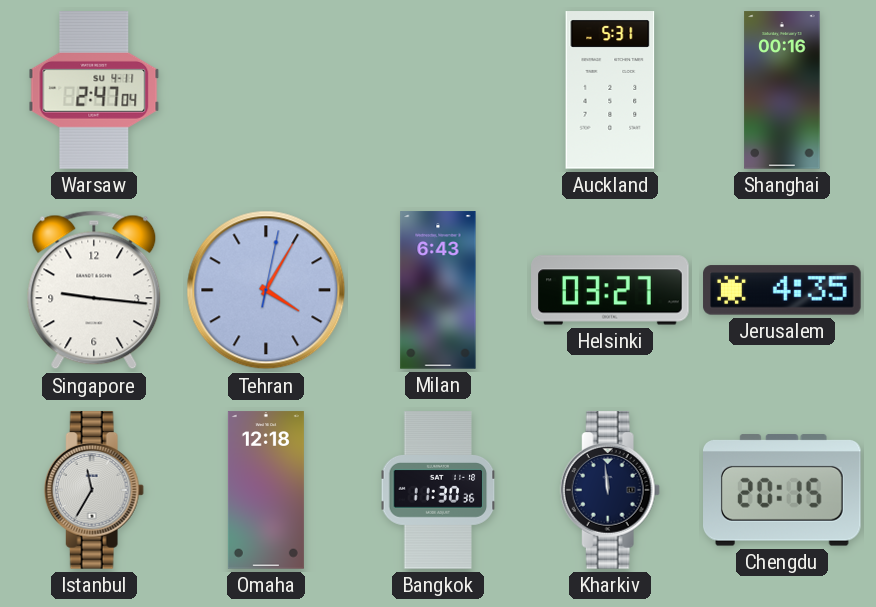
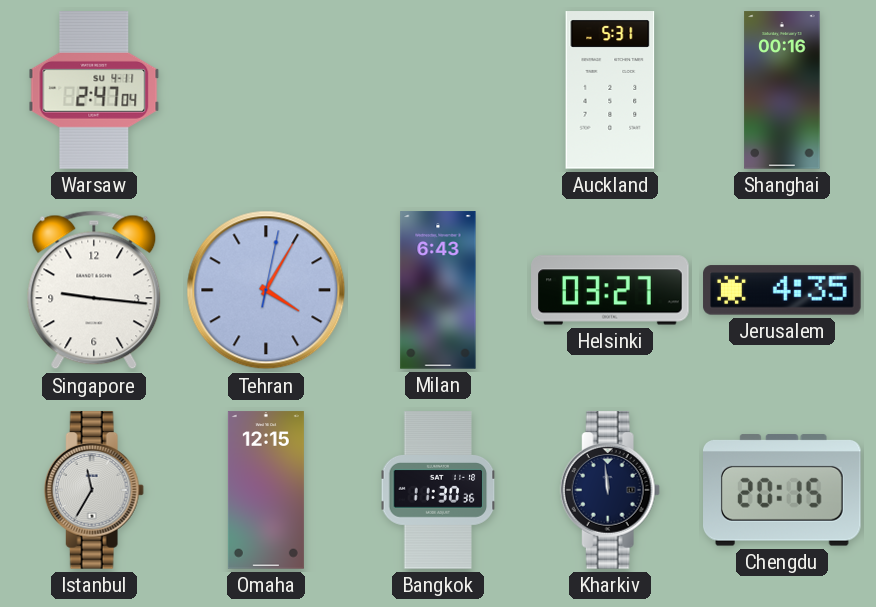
Omaha: 12:18 -> 12:15
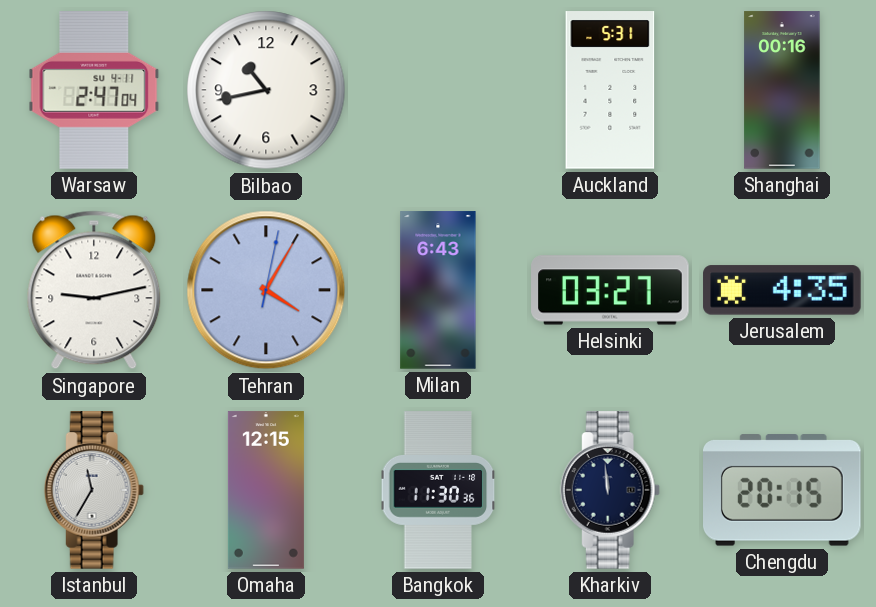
Bilbao: none -> 10:43
Singapore: 9:16 -> 9:13
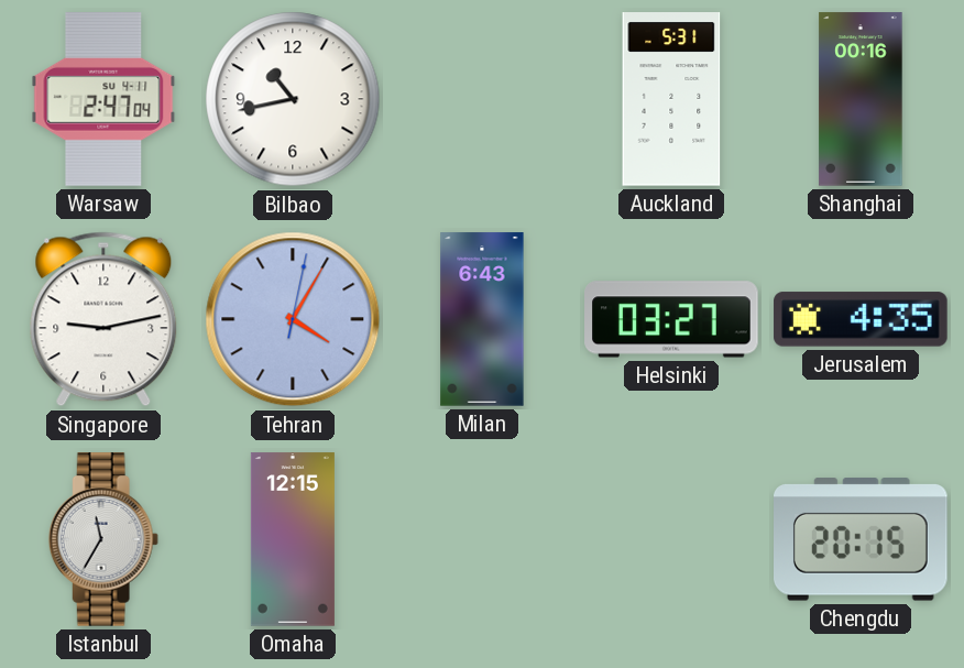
Bangkok: 11:30 -> none
Kharkiv: 11:59 -> none
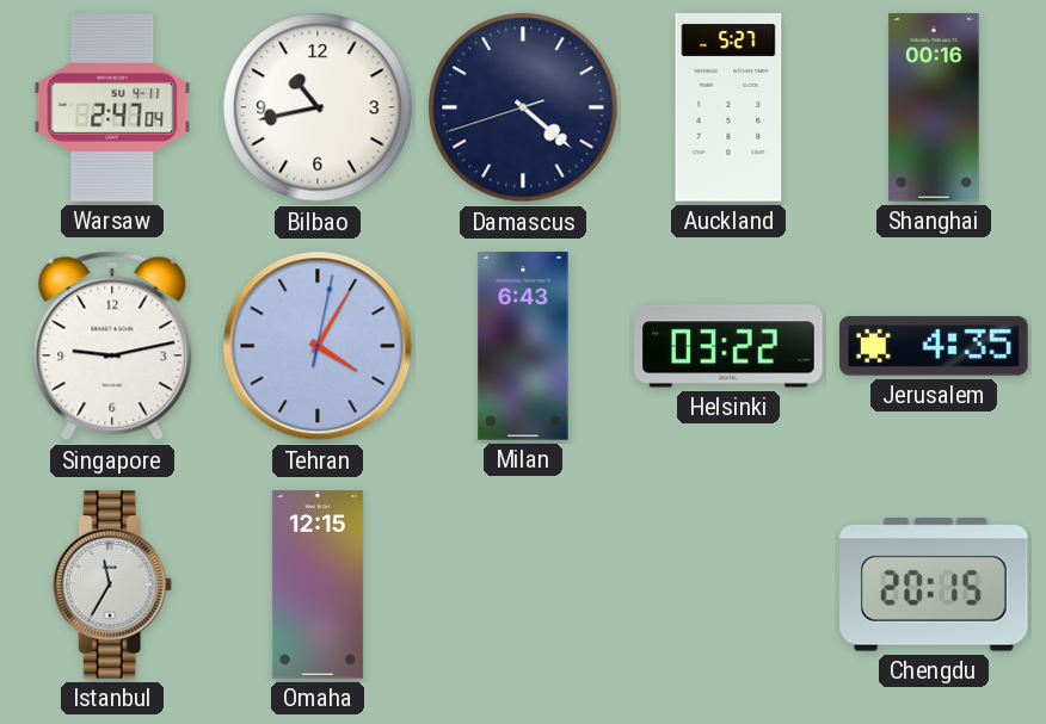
Damascus: none -> 4:21
Auckland: 5:31 -> 5:27
Helsinki: 03:27 -> 03:22
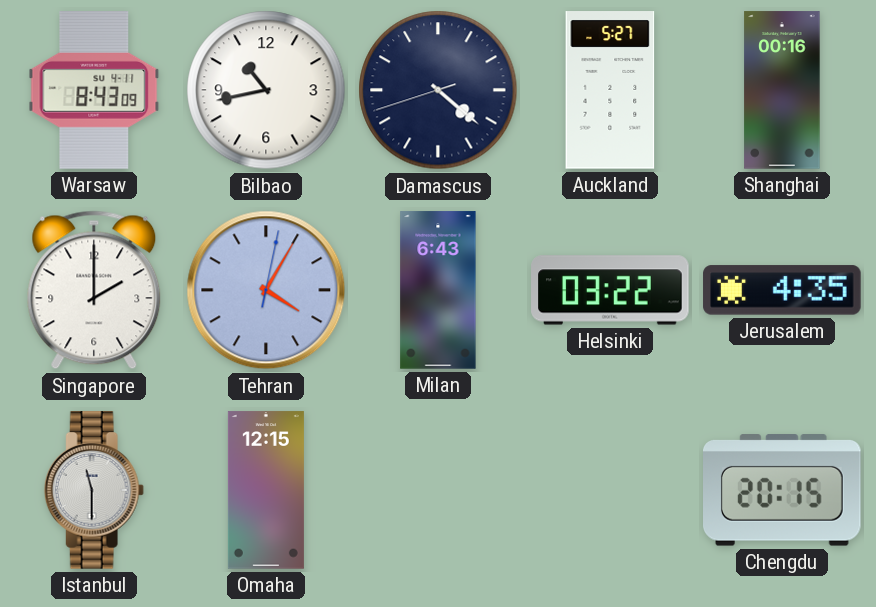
Warsaw: 2:47 -> 8:43
Singapore: 9:13 -> 2:00
Istanbul: 11:35 -> 11:30
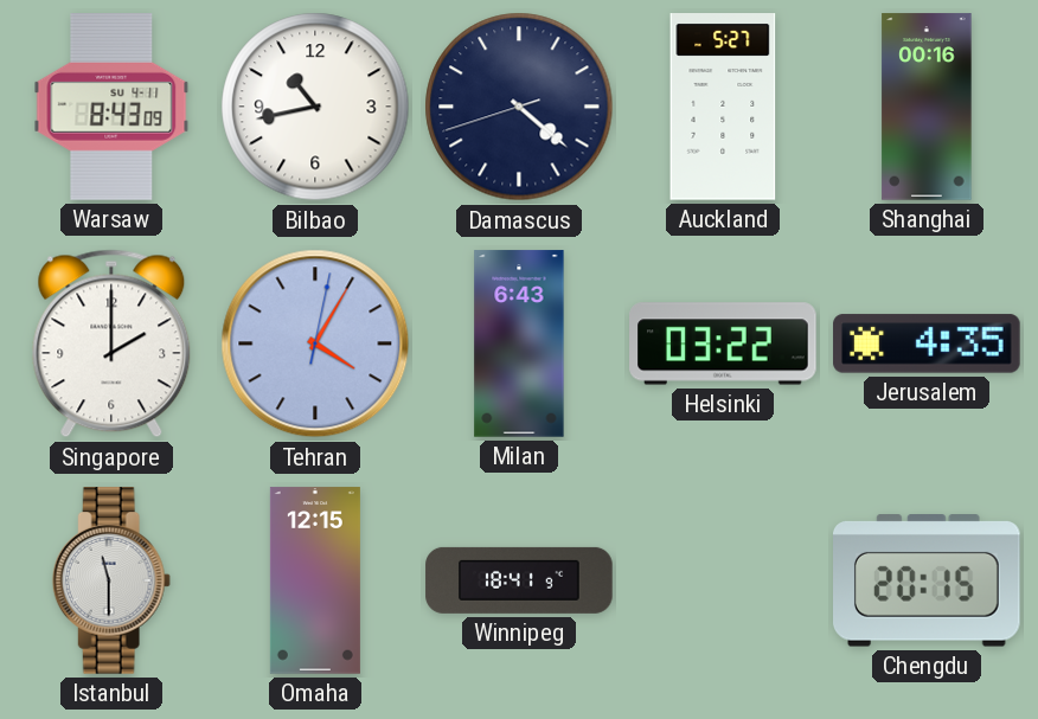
Winnipeg: none -> 18:41
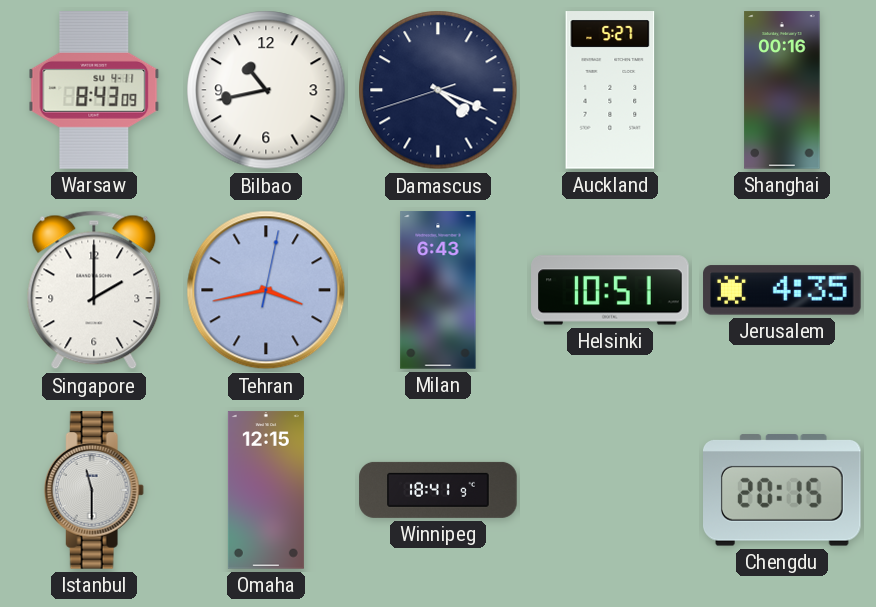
Damascus: 4:21 -> 4:18
Tehran: 4:05 -> 3:43
Helsinki: 03:22 -> 10:51
